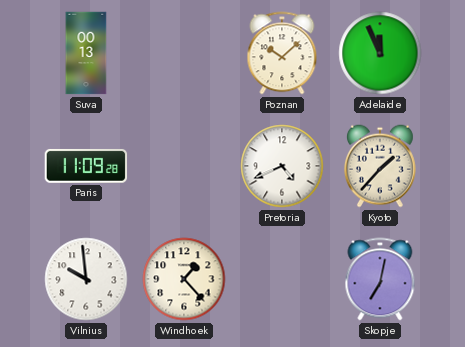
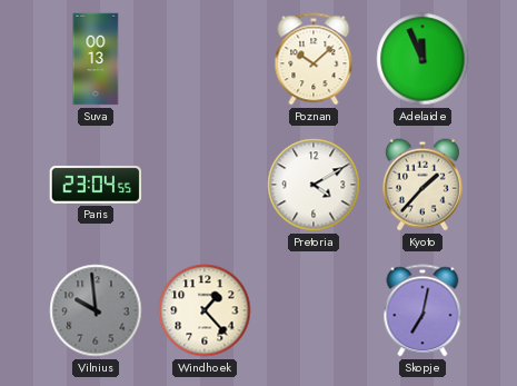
Paris: 11:09 -> 23:04
Pretoria: 4:41 -> 4:10
Vilnius dial: white -> grey
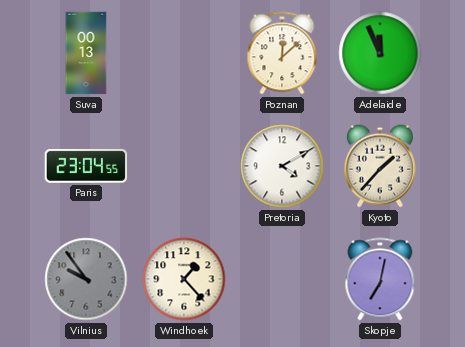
Poznan: 10:08 -> 12:08
Vilnius: 9:59 -> 9:54
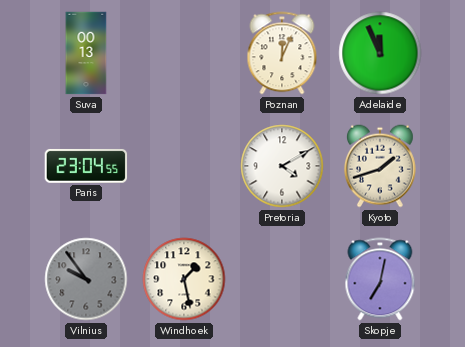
Poznan: 12:08 -> 12:04
Kyoto: 1:37 -> 1:42
Windhoek: 1:23 -> 1:28
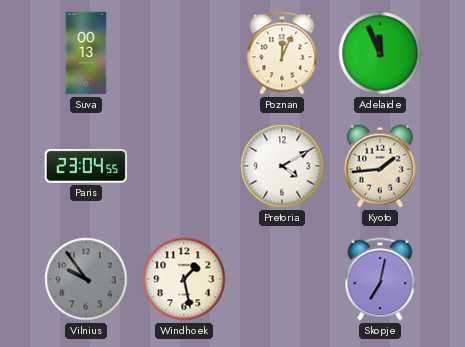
Kyoto: 1:42 -> 1:44
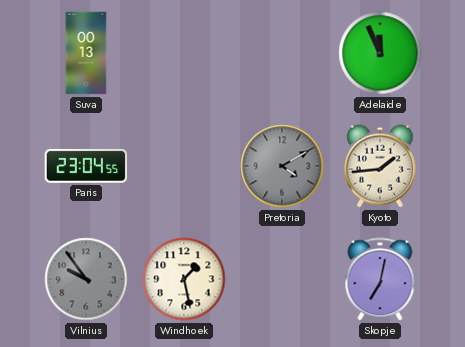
Poznan: 12:04 -> none
Pretoria dial: white -> grey
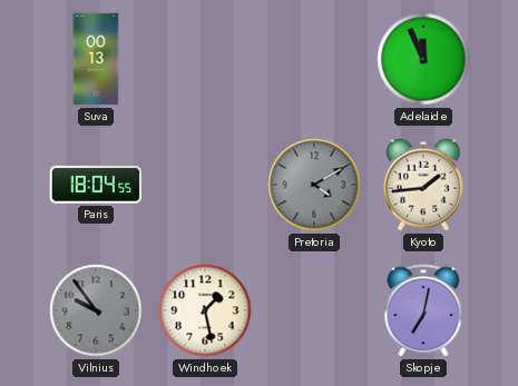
Paris: 23:04 -> 18:04
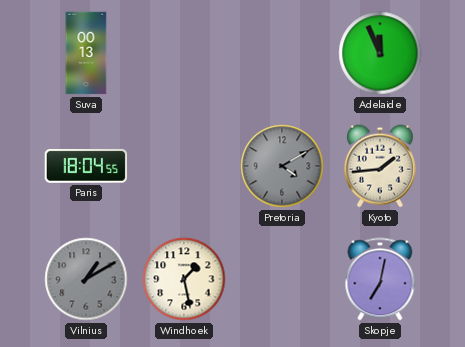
Vilnius: 9:54 -> 1:10
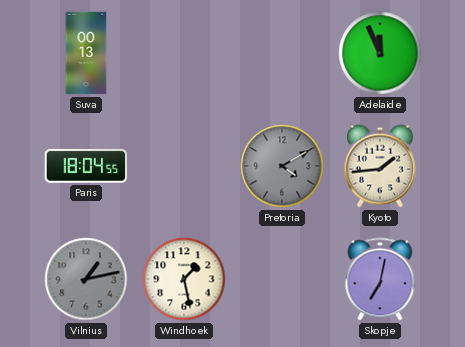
Vilnius: 1:10 -> 1:13
